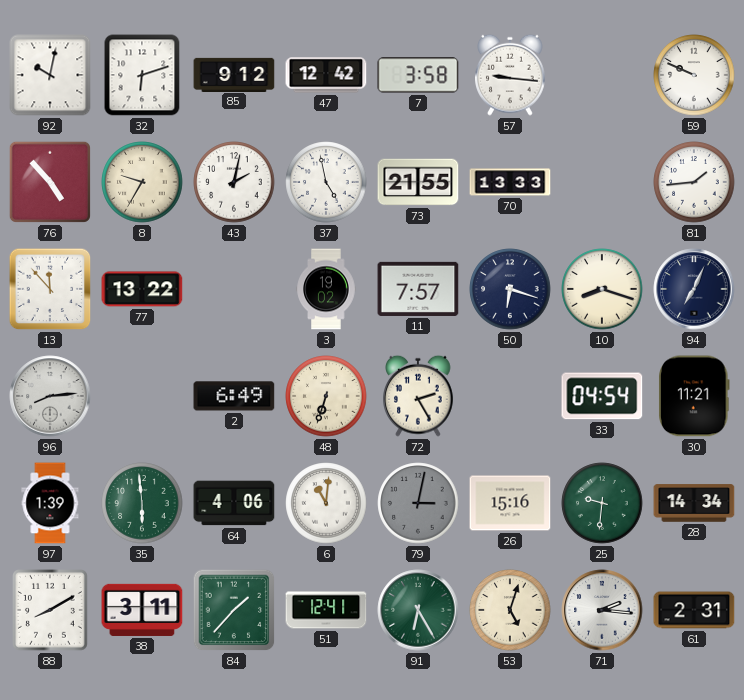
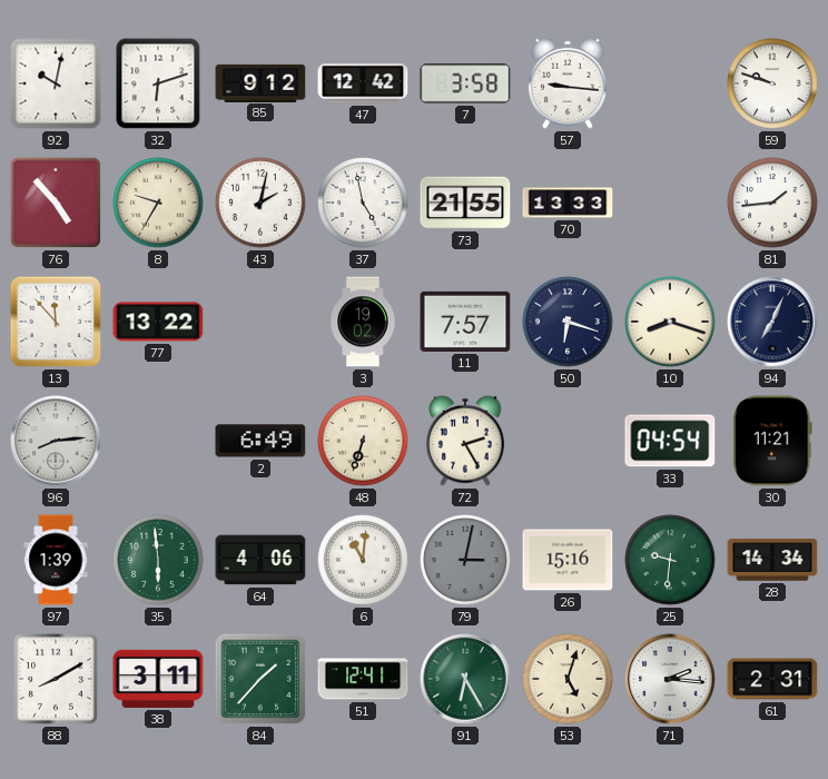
59: 9:49 -> 9:48
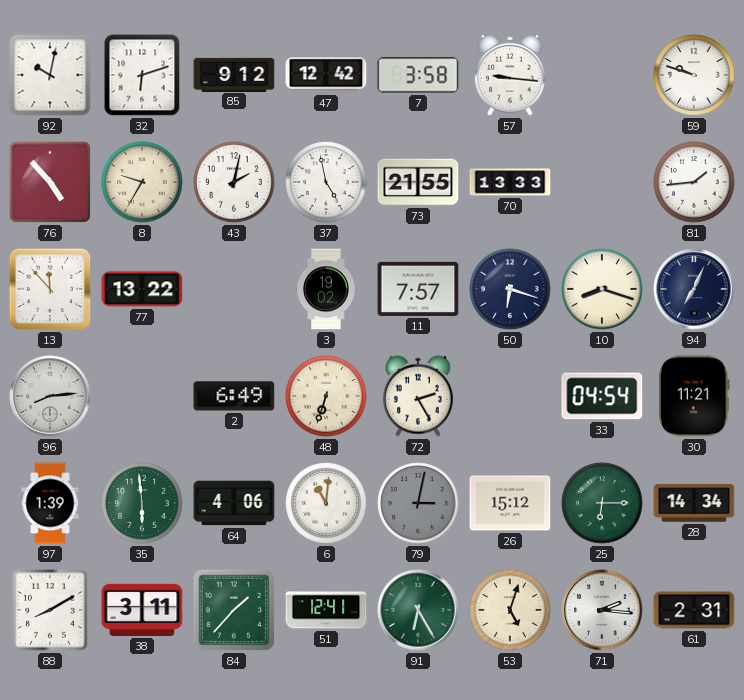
26: 15:16 -> 15:12
25: 9:31 -> 6:15
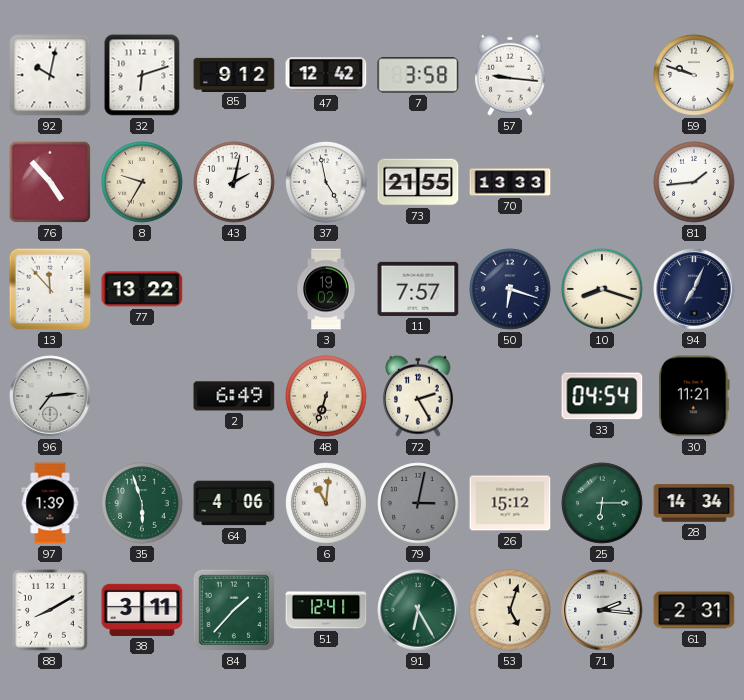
96: 8:14 -> 7:14
35: 5:59 -> 5:57
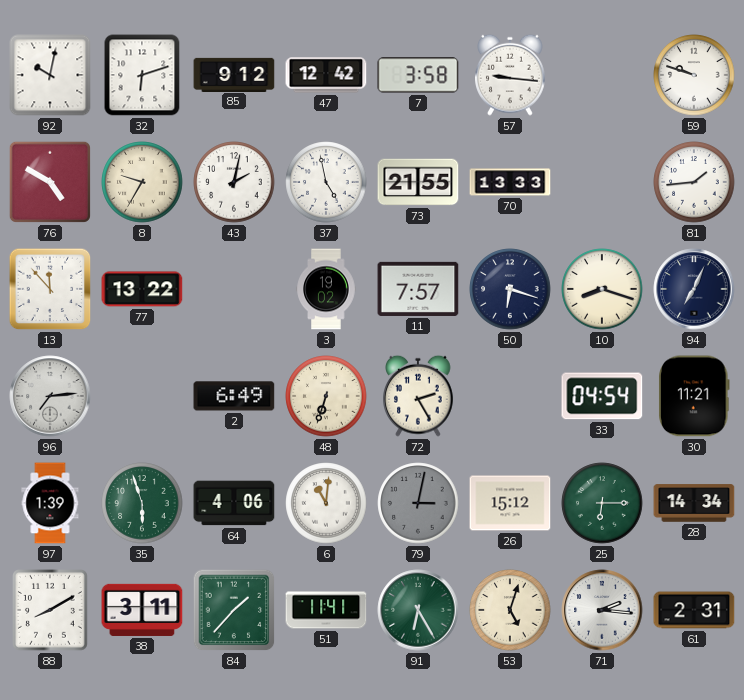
76: 4:53 -> 4:50
51: 12:41 -> 11:41
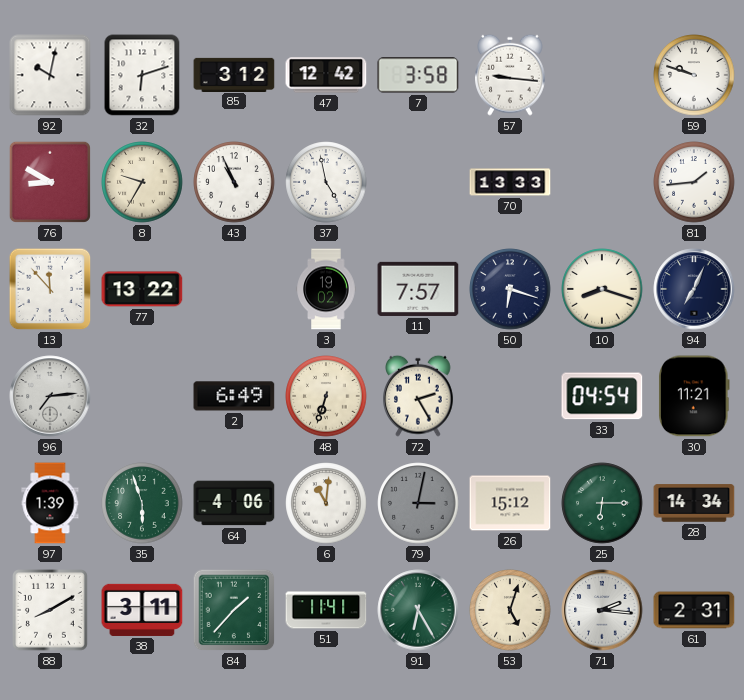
85: 9:12 -> 3:12
76: 4:50 -> 8:50
43: 2:02 -> 10:56
73: 21:55 -> none
